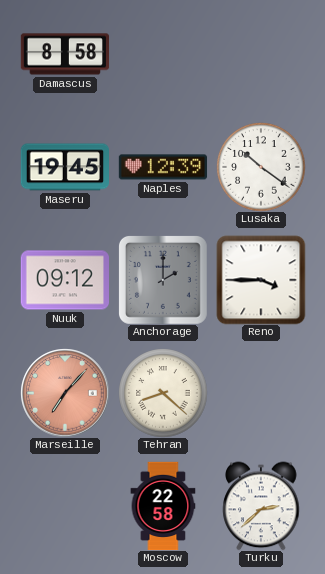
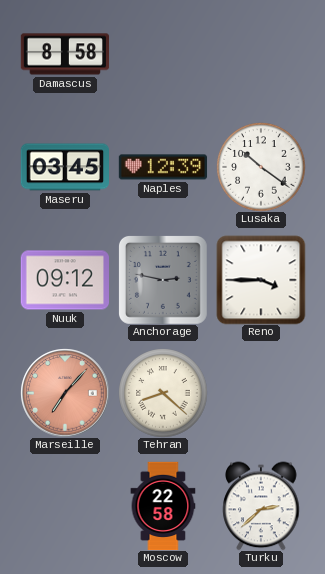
Maseru: 19:45 -> 03:45
Anchorage: 2:00 -> 2:47
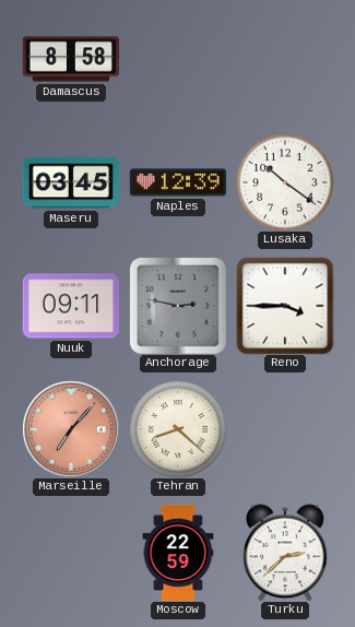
Nuuk: 09:12 -> 09:11
Moscow: 22:58 -> 22:59
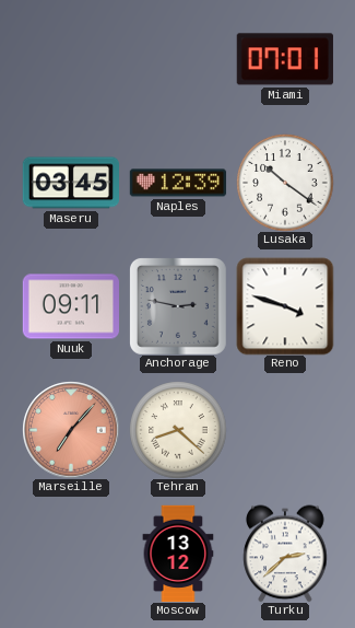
Damascus: 8:58 -> none
Miami: none -> 07:01
Reno: 3:45 -> 3:48
Moscow: 22:59 -> 13:12
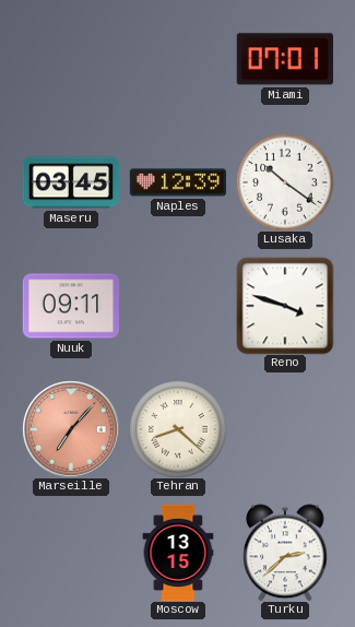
Anchorage: 2:47 -> none
Moscow: 13:12 -> 13:15
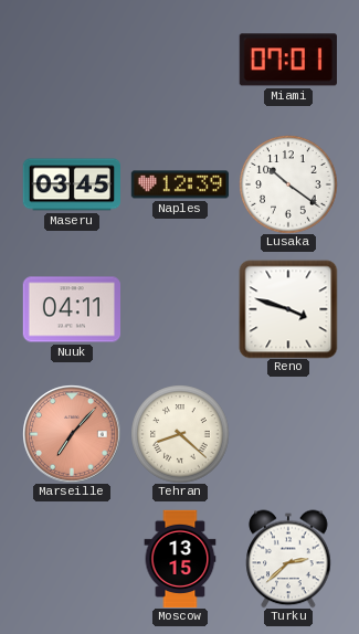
Nuuk: 09:11 -> 04:11
